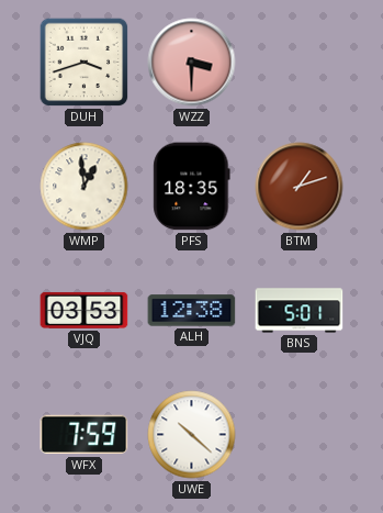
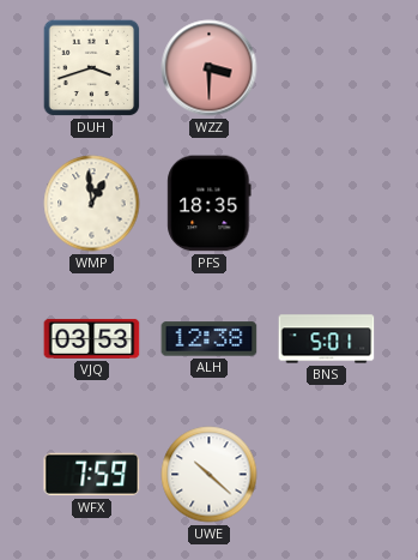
BTM: 1:12 -> none
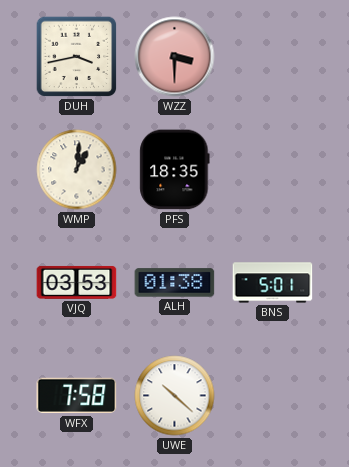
DUH: 3:42 -> 3:43
WMP: 12:59 -> 1:01
ALH: 12:38 -> 01:38
WFX: 7:59 -> 7:58
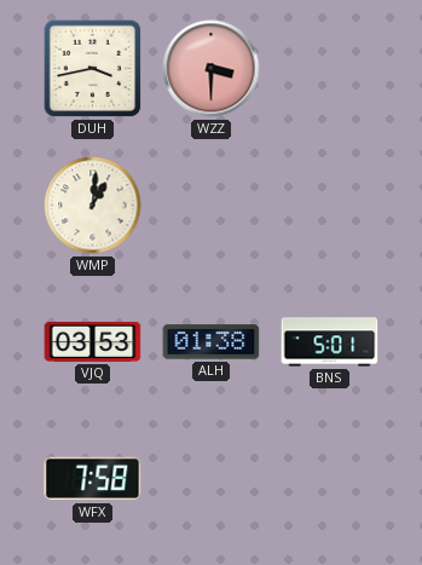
PFS: 18:35 -> none
UWE: 10:22 -> none
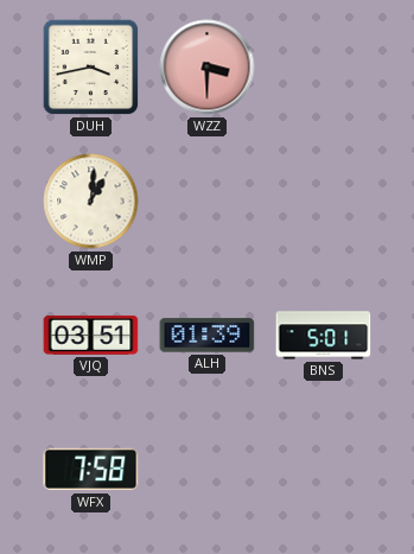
VJQ: 03:53 -> 03:51
ALH: 01:38 -> 01:39
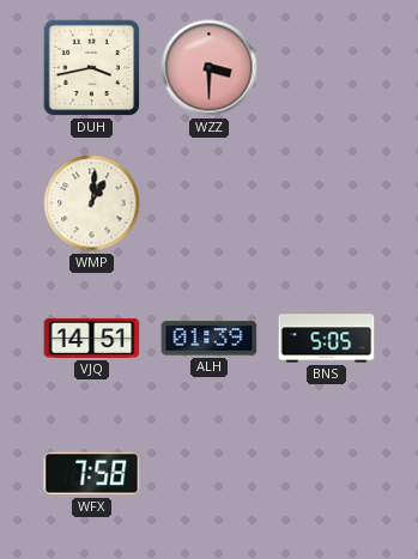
VJQ: 03:51 -> 14:51
BNS: 5:01 -> 5:05
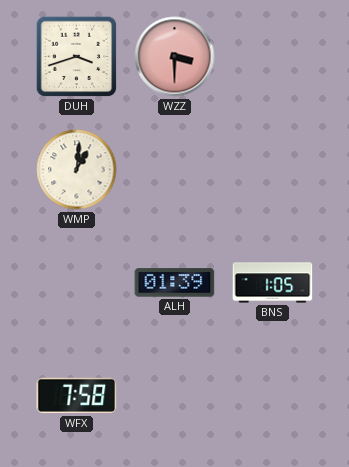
DUH: 3:43 -> 3:42
VJQ: 14:51 -> none
BNS: 5:05 -> 1:05
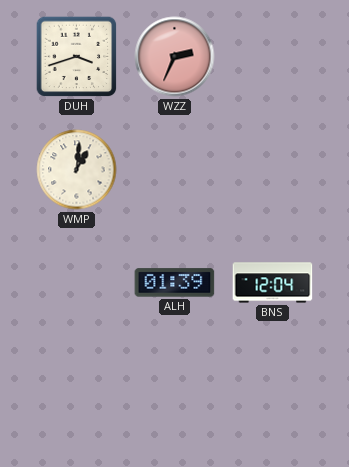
WZZ: 3:30 -> 2:34
BNS: 1:05 -> 12:04
WFX: 7:58 -> none
